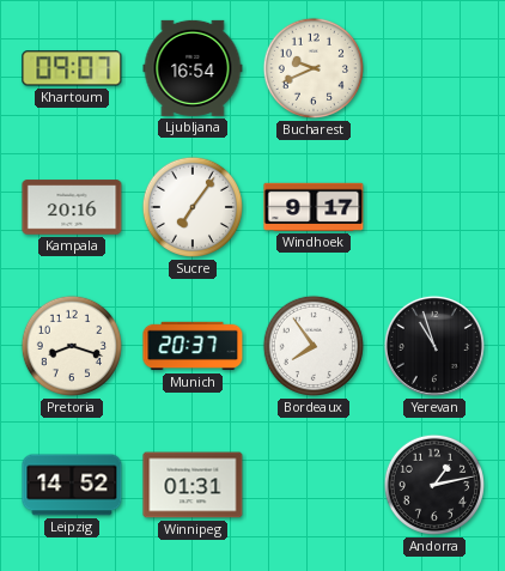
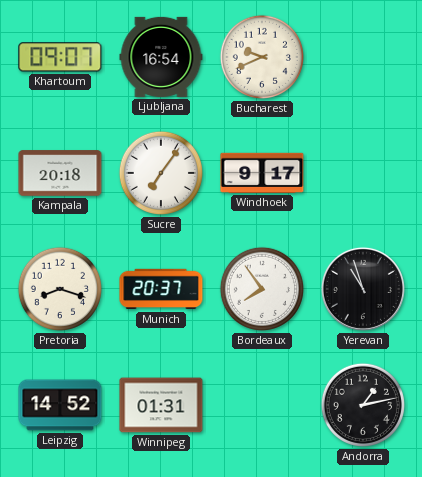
Kampala: 20:16 -> 20:18
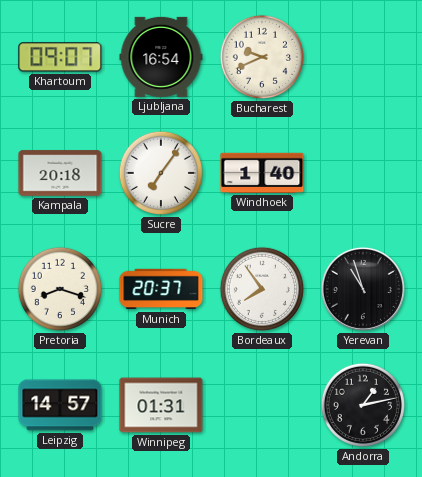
Windhoek: 9:17 -> 1:40
Leipzig: 14:52 -> 14:57
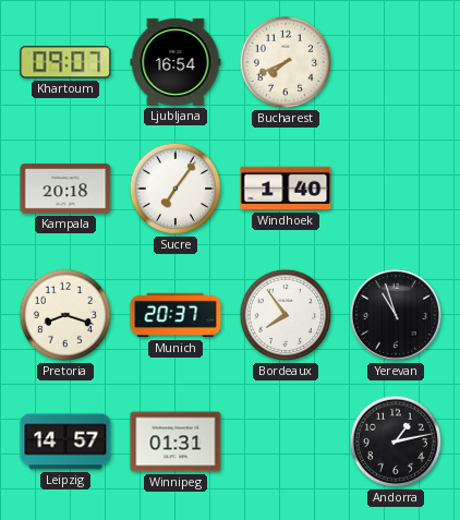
Bucharest: 9:41 -> 7:41
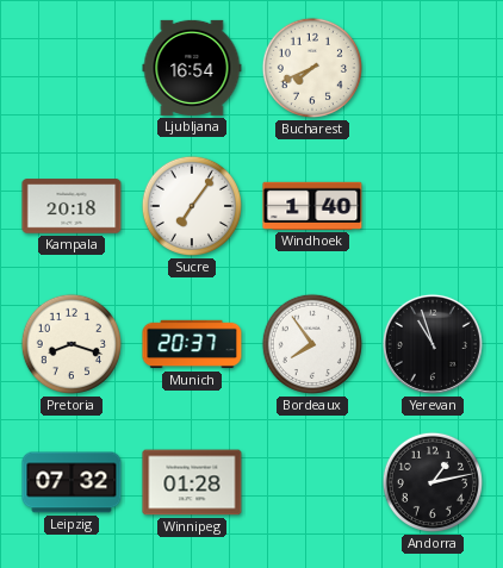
Khartoum: 09:07 -> none
Leipzig: 14:57 -> 07:32
Winnipeg: 01:31 -> 01:28
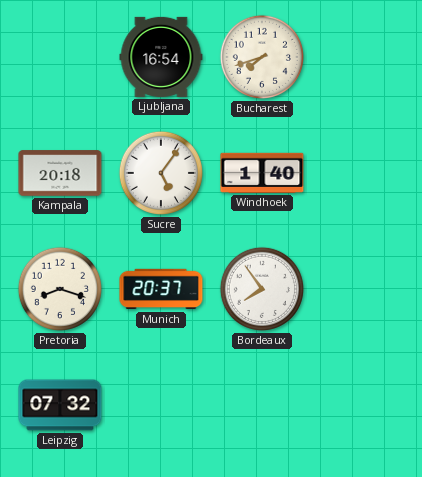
Bucharest: 7:41 -> 7:42
Sucre: 7:06 -> 5:06
Yerevan: 10:57 -> none
Winnipeg: 01:28 -> none
Andorra: 1:13 -> none
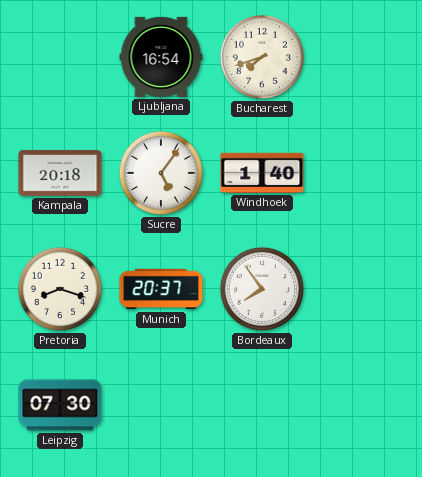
Leipzig: 07:32 -> 07:30
